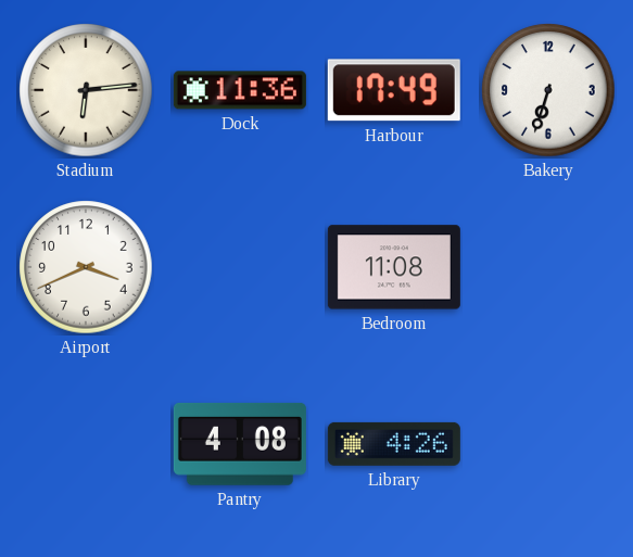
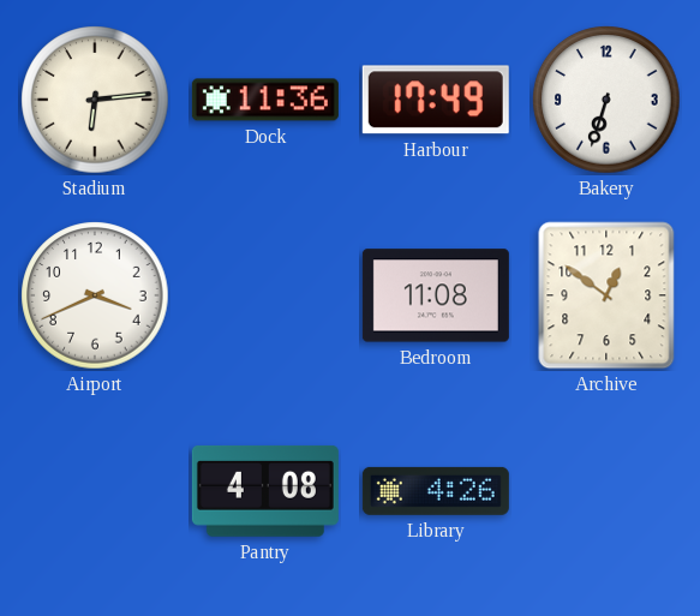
Archive: none -> 12:51
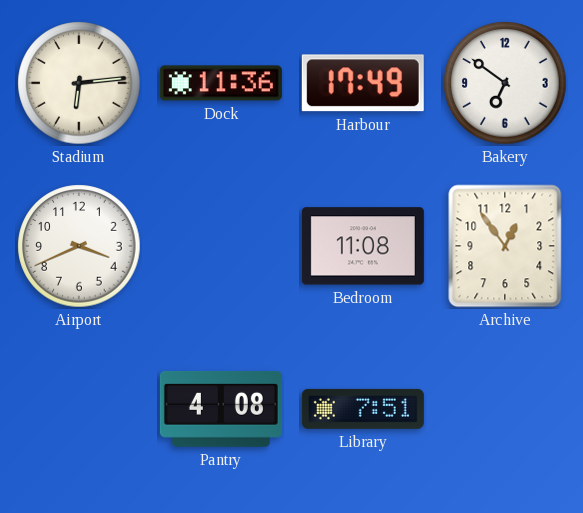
Bakery: 6:33 -> 6:51
Archive: 12:51 -> 12:54
Library: 4:26 -> 7:51
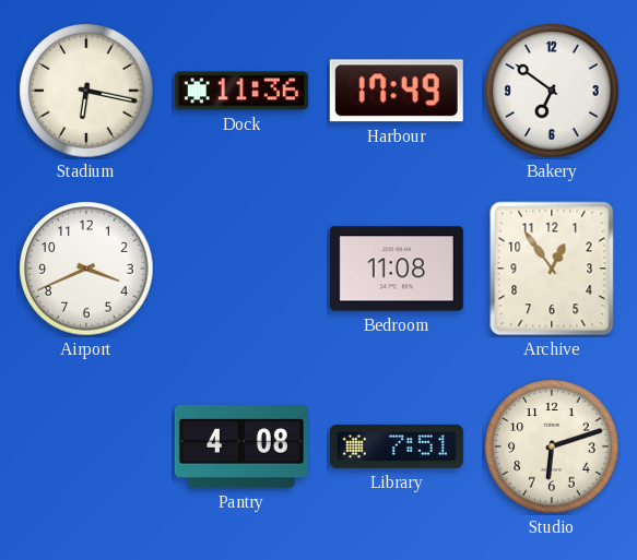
Stadium: 6:14 -> 6:17
Studio: none -> 6:12
